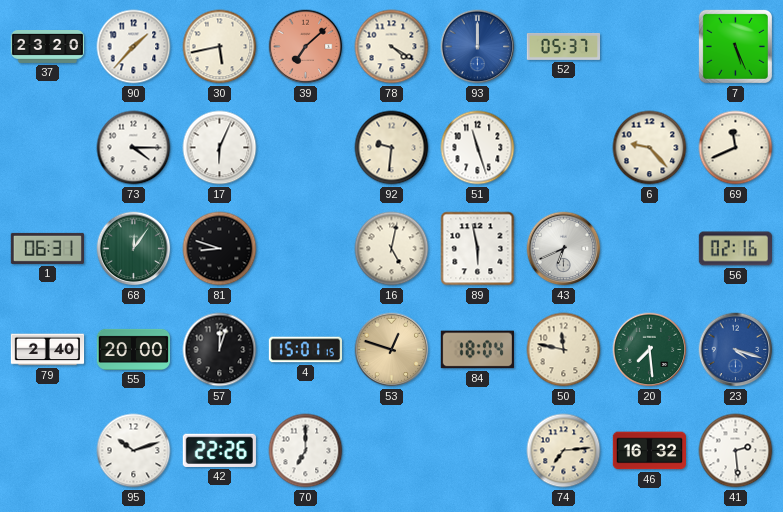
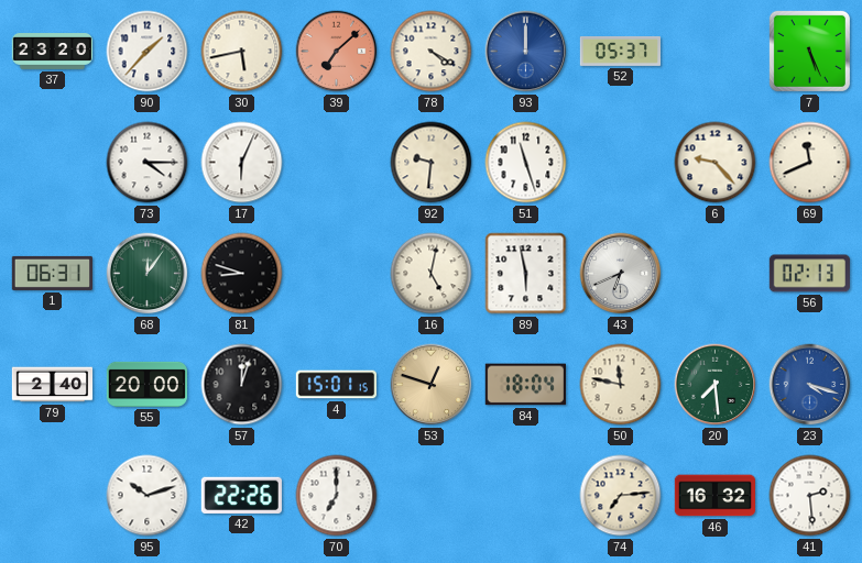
56: 02:16 -> 02:13
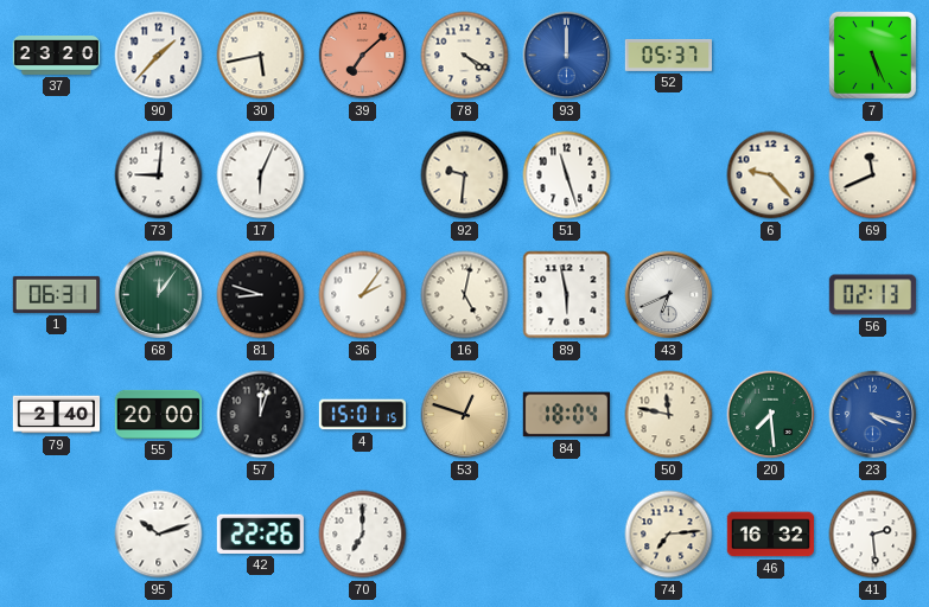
73: 4:15 -> 9:01
36: none -> 2:06
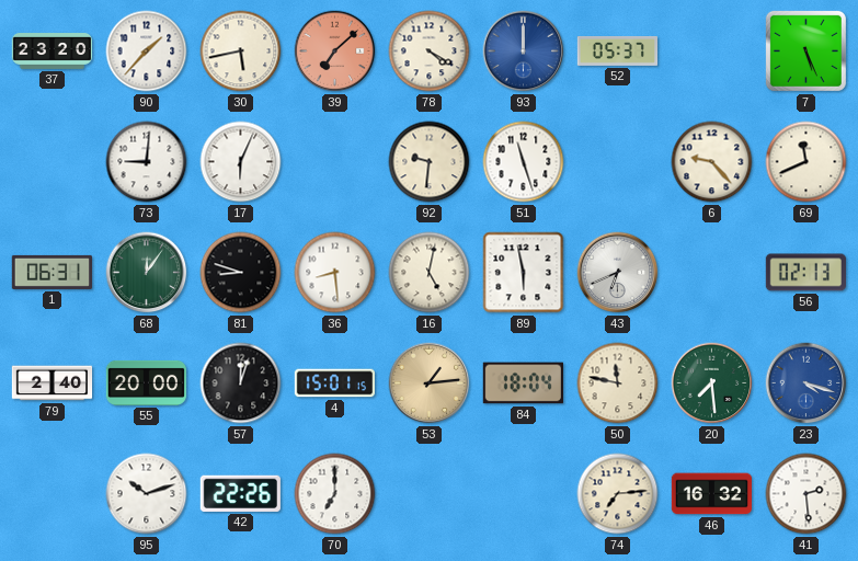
36: 2:06 -> 8:29
53: 12:48 -> 1:14
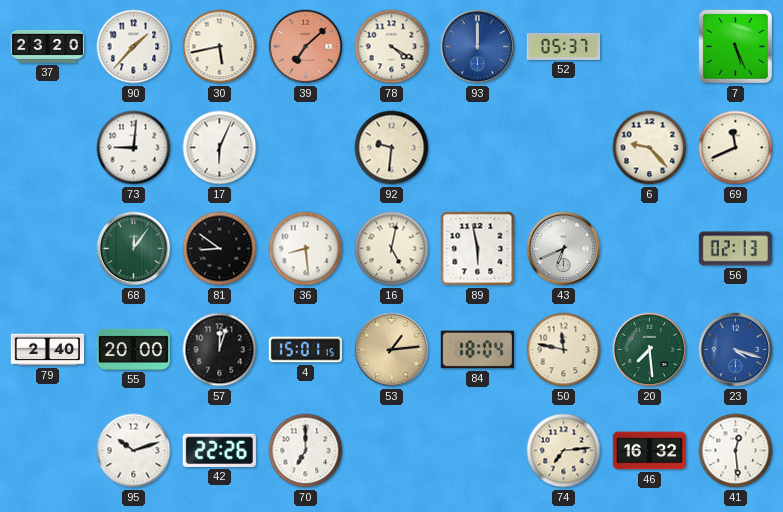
51: 11:27 -> none
1: 06:31 -> none
81: 8:48 -> 8:51
41: 2:29 -> 12:29
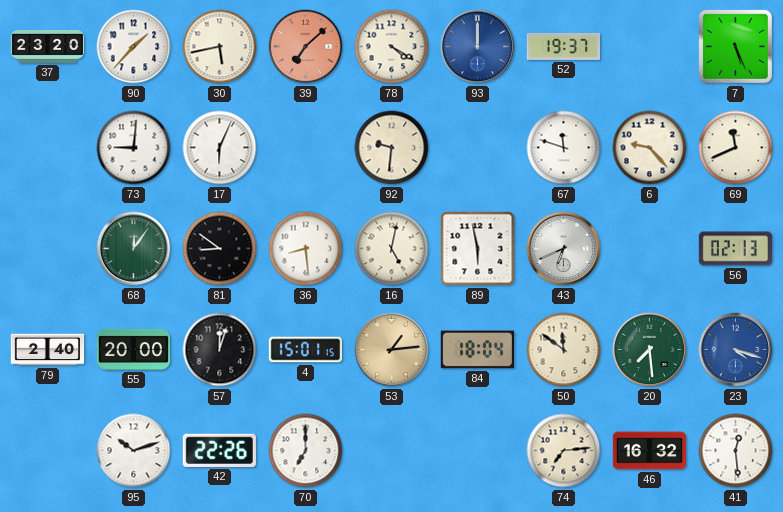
52: 05:37 -> 19:37
67: none -> 11:48
50: 11:47 -> 11:51
